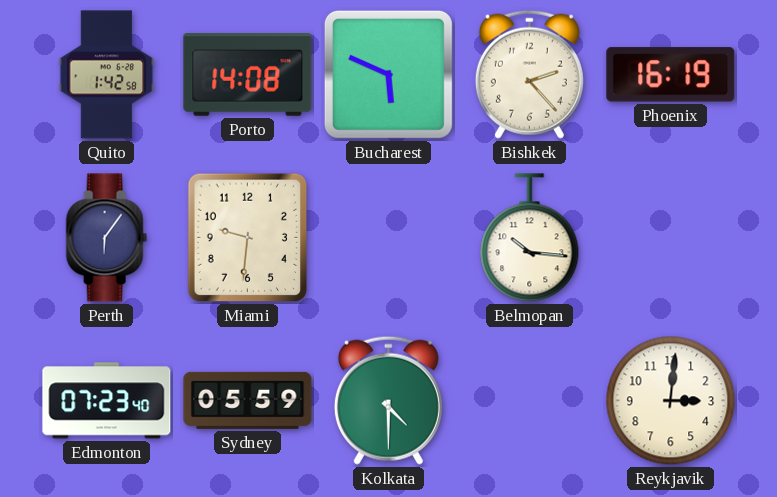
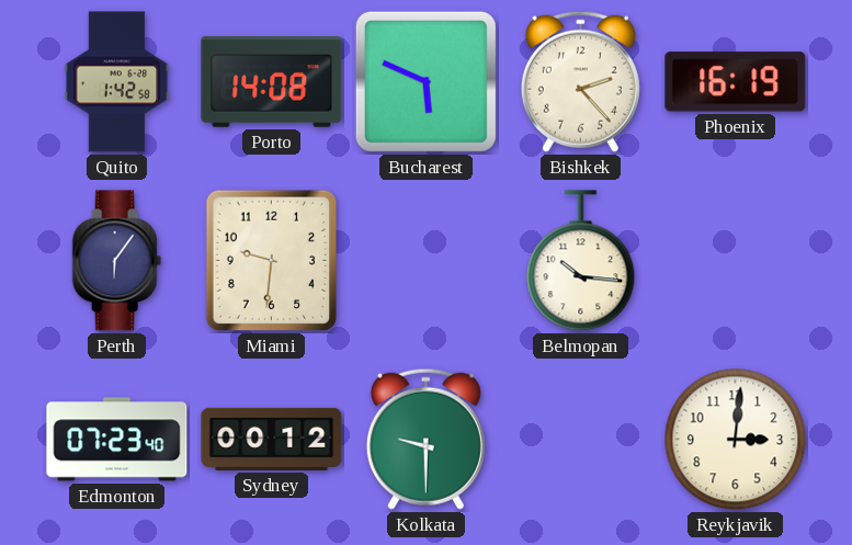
Sydney: 05:59 -> 00:12
Kolkata: 4:30 -> 9:30
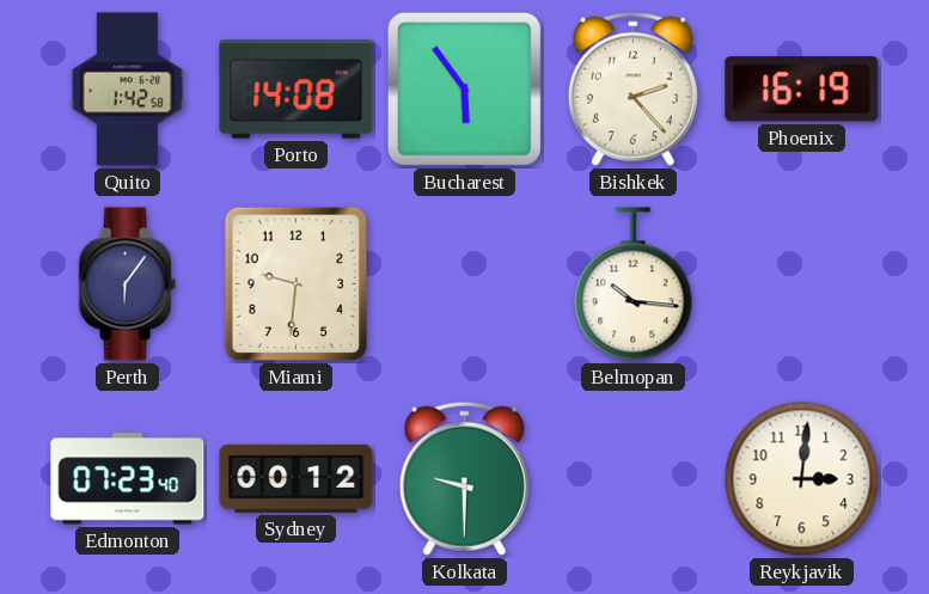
Bucharest: 5:49 -> 5:54
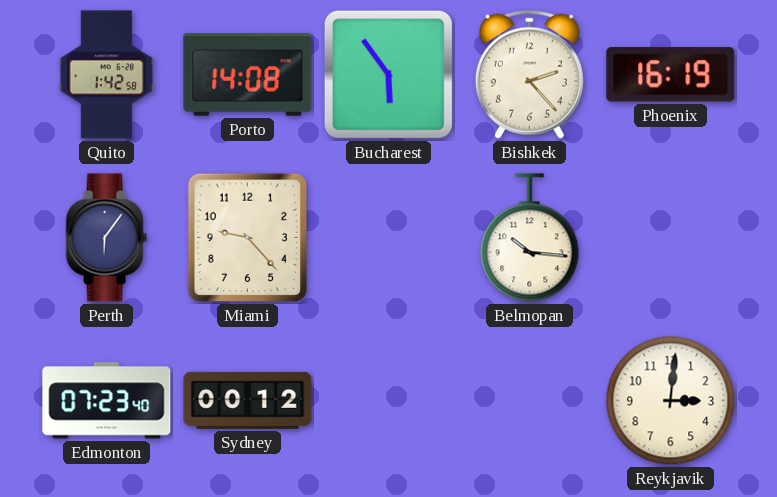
Miami: 9:31 -> 9:23
Kolkata: 9:30 -> none
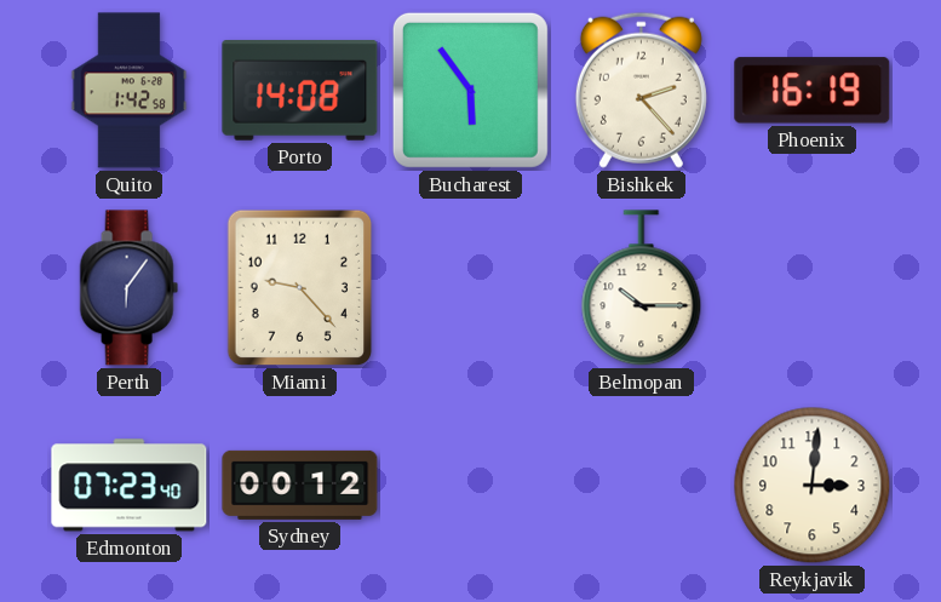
Belmopan: 10:16 -> 10:15
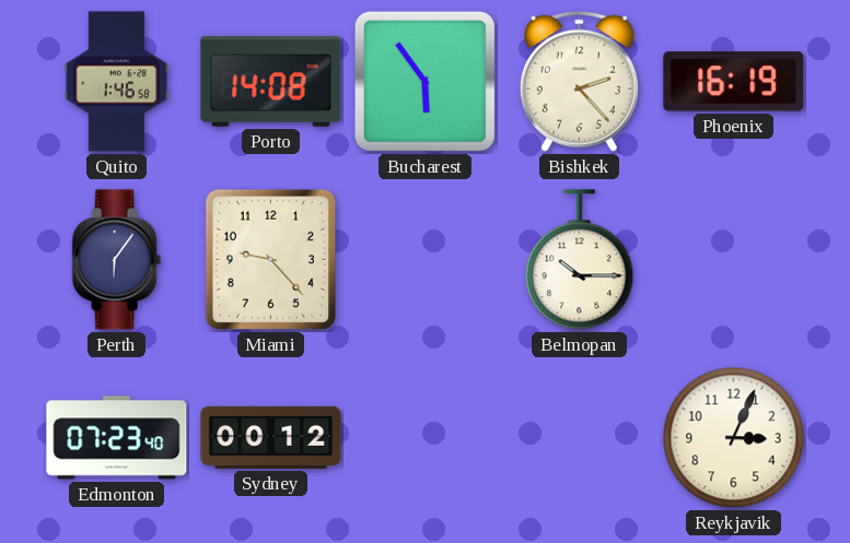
Quito: 1:42 -> 1:46
Reykjavik: 3:01 -> 3:04
